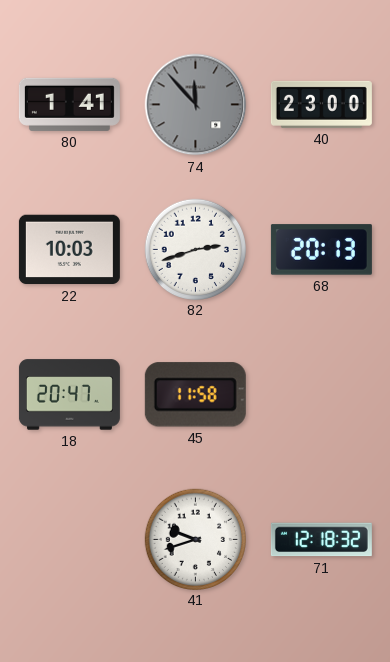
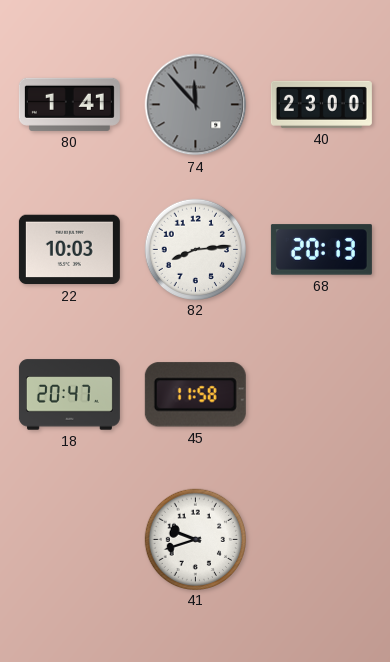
82: 2:42 -> 8:14
71: 12:18 -> none
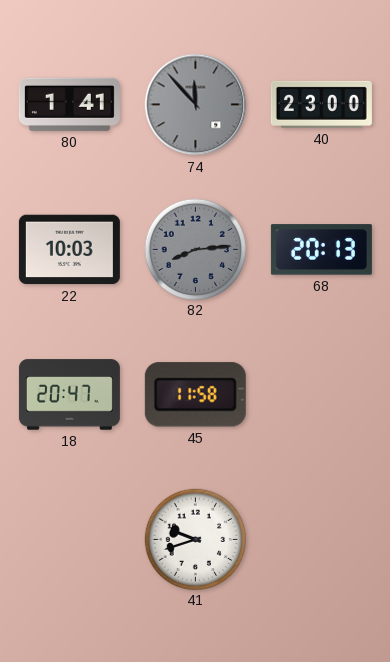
82 dial: white -> grey
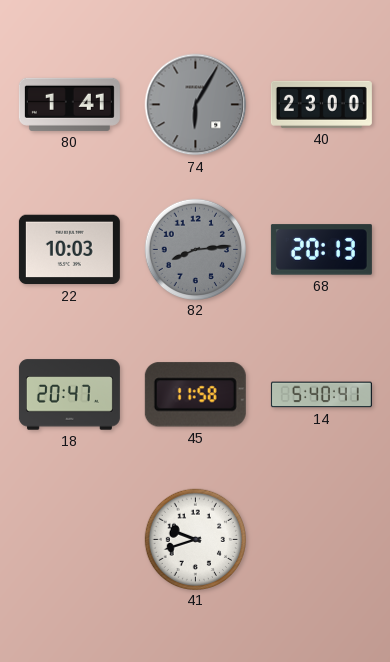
74: 11:53 -> 6:05
14: none -> 5:40
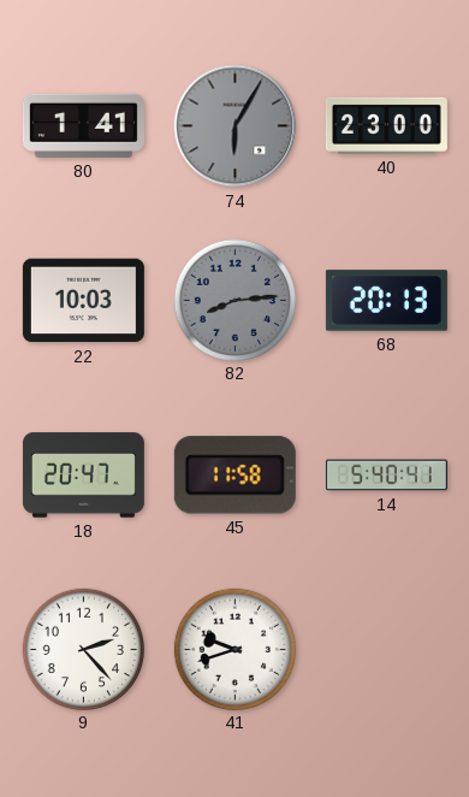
9: none -> 2:23
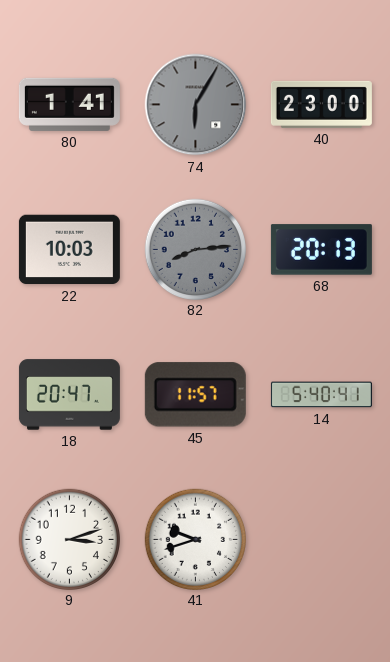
45: 11:58 -> 11:57
9: 2:23 -> 3:12
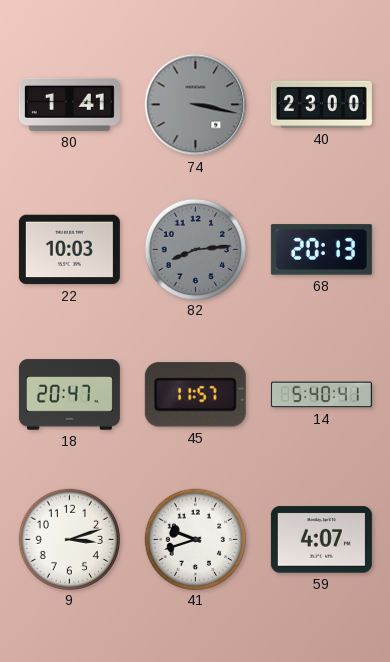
74: 6:05 -> 3:17
59: none -> 4:07
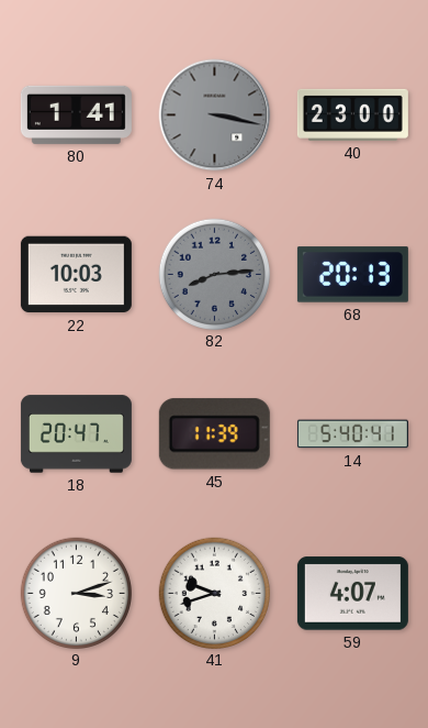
45: 11:57 -> 11:39
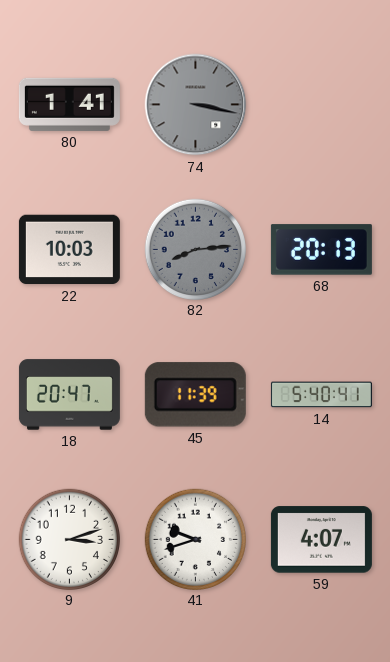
40: 23:00 -> none
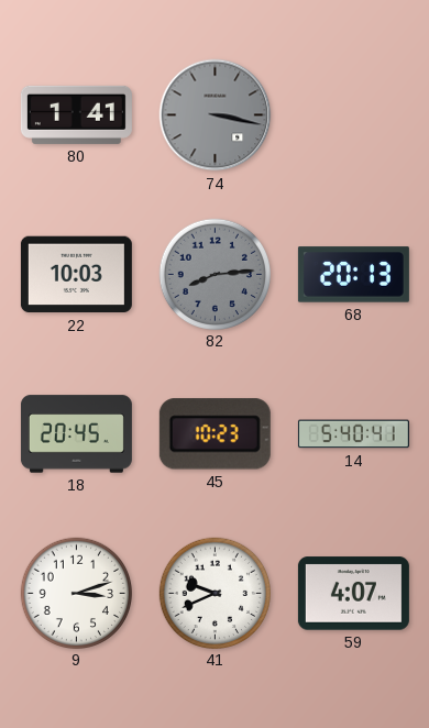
18: 20:47 -> 20:45
45: 11:39 -> 10:23
41: 9:42 -> 9:41
